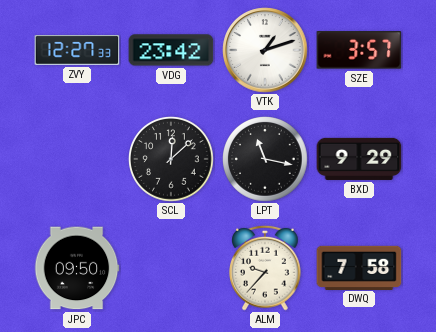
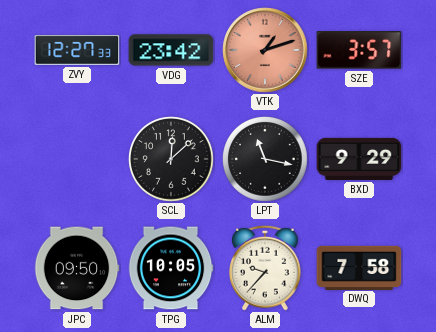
VTK dial: white -> salmon
TPG: none -> 10:05
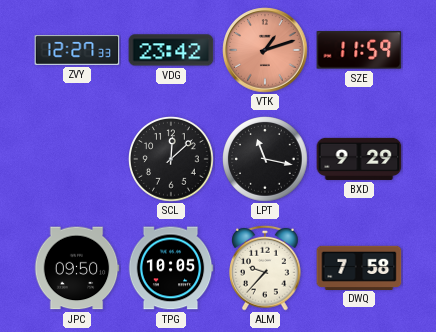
SZE: 3:57 -> 11:59
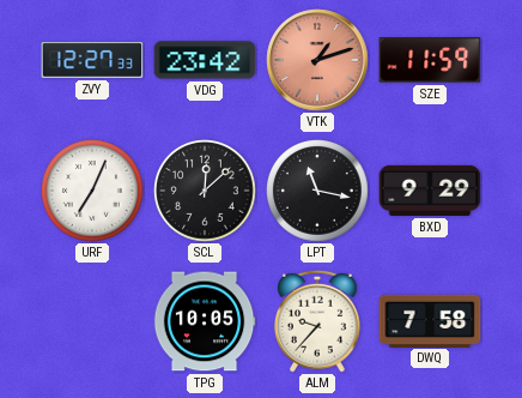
URF: none -> 7:04
JPC: 09:50 -> none
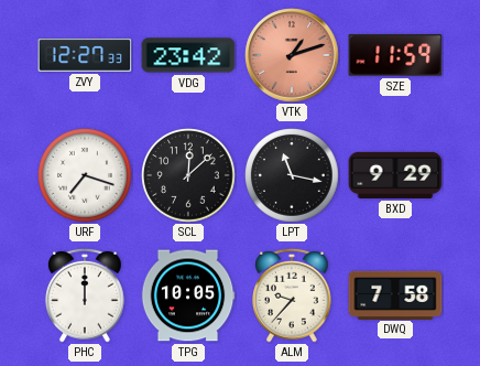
URF: 7:04 -> 7:18
PHC: none -> 12:00
